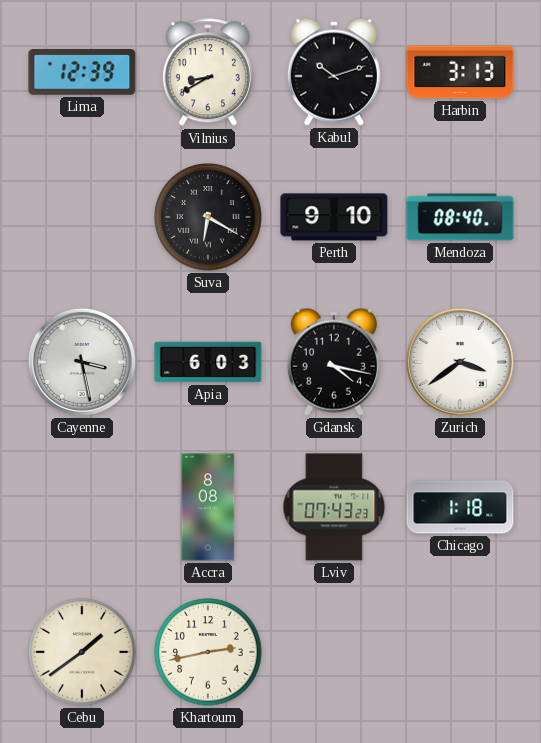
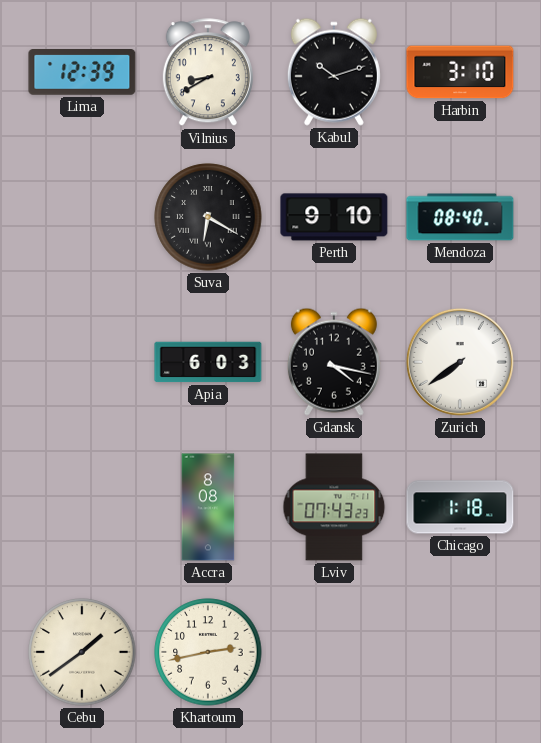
Harbin: 3:13 -> 3:10
Cayenne: 3:28 -> none
Zurich: 3:39 -> 7:39
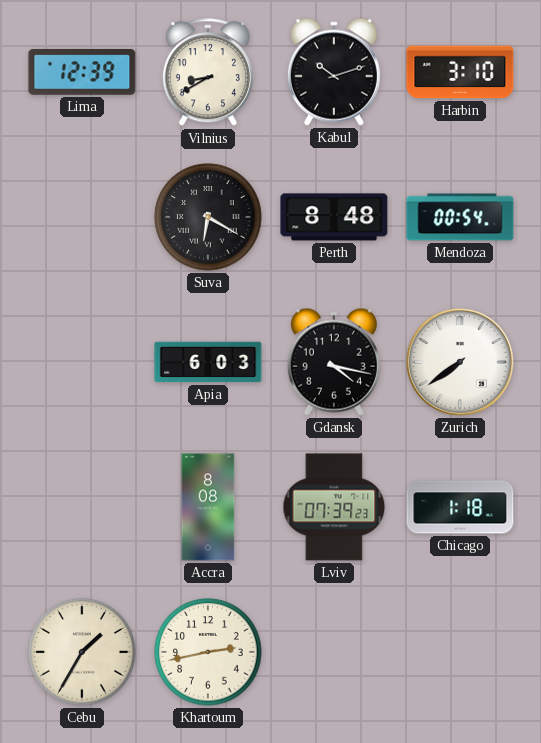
Perth: 9:10 -> 8:48
Mendoza: 08:40 -> 00:54
Lviv: 07:43 -> 07:39
Cebu: 1:39 -> 1:35
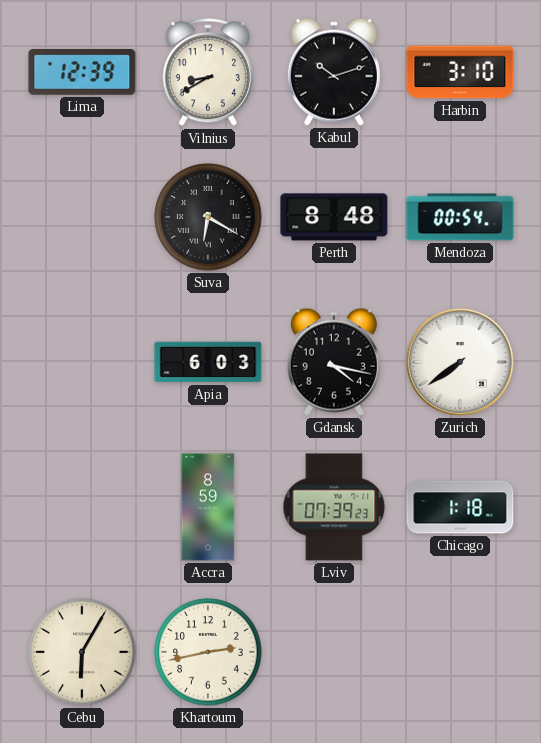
Accra: 8:08 -> 8:59
Cebu: 1:35 -> 6:05
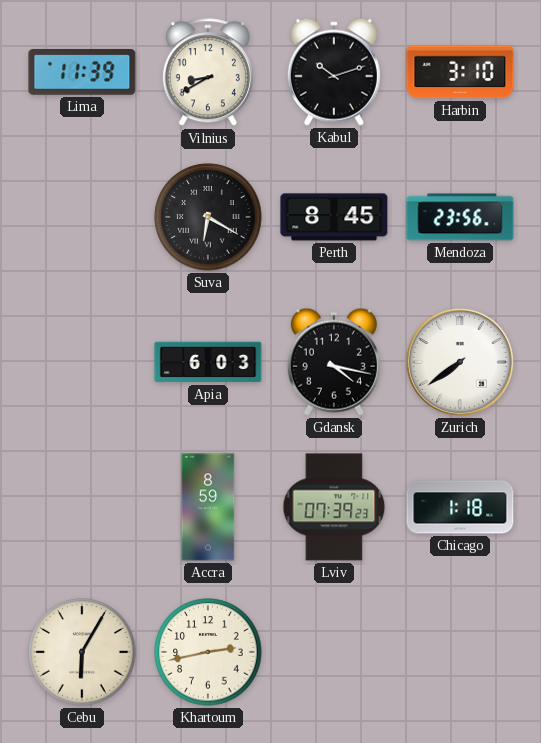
Lima: 12:39 -> 11:39
Perth: 8:48 -> 8:45
Mendoza: 00:54 -> 23:56
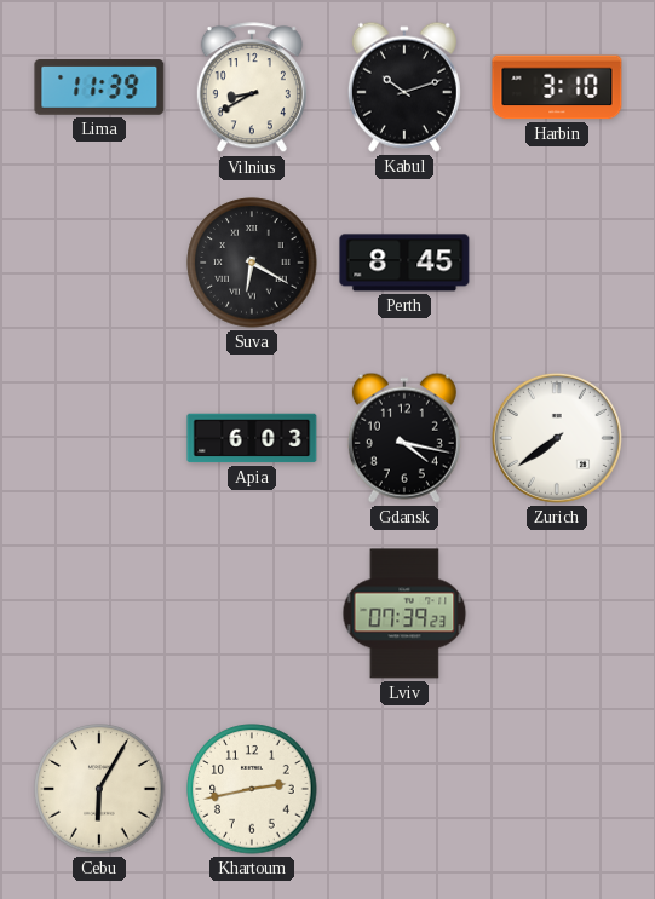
Mendoza: 23:56 -> none
Accra: 8:59 -> none
Chicago: 1:18 -> none
